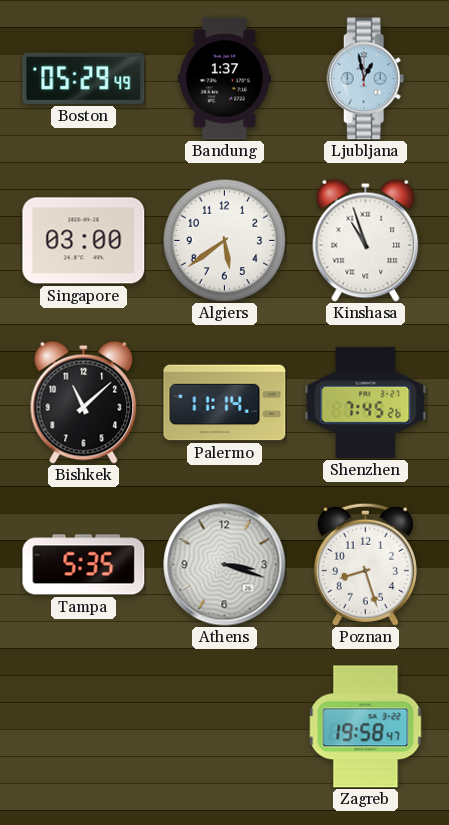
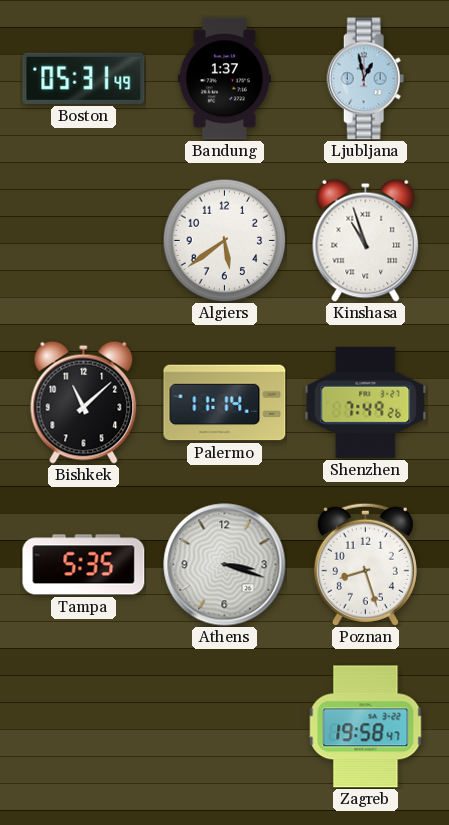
Boston: 05:29 -> 05:31
Singapore: 03:00 -> none
Shenzhen: 7:45 -> 7:49
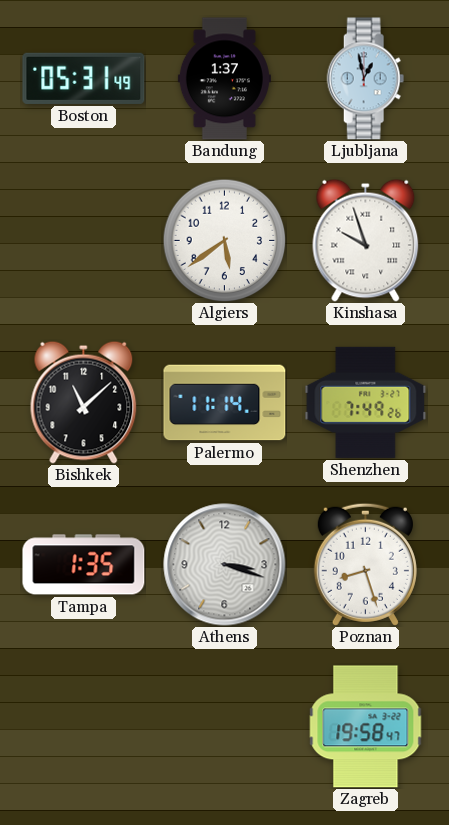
Kinshasa: 10:57 -> 9:57
Tampa: 5:35 -> 1:35
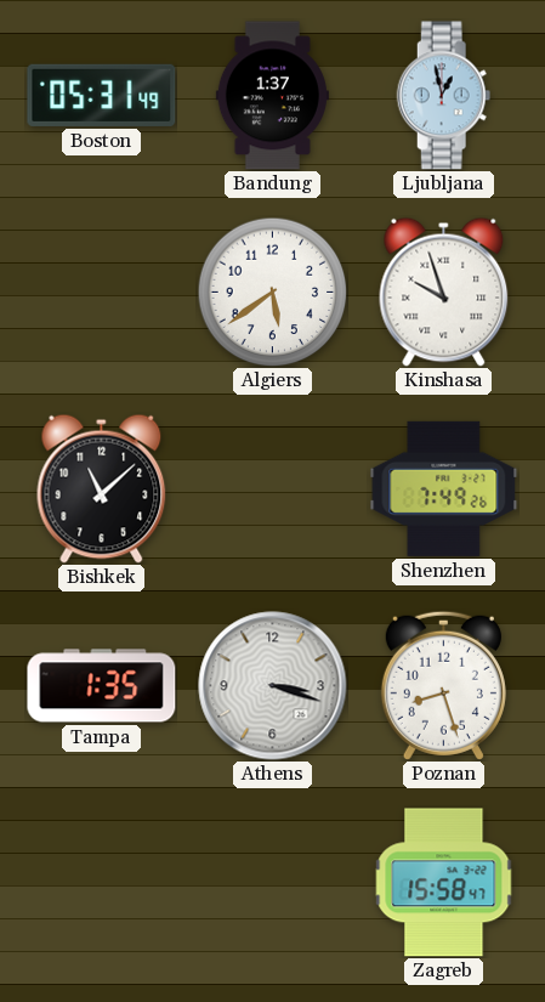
Palermo: 11:14 -> none
Zagreb: 19:58 -> 15:58
